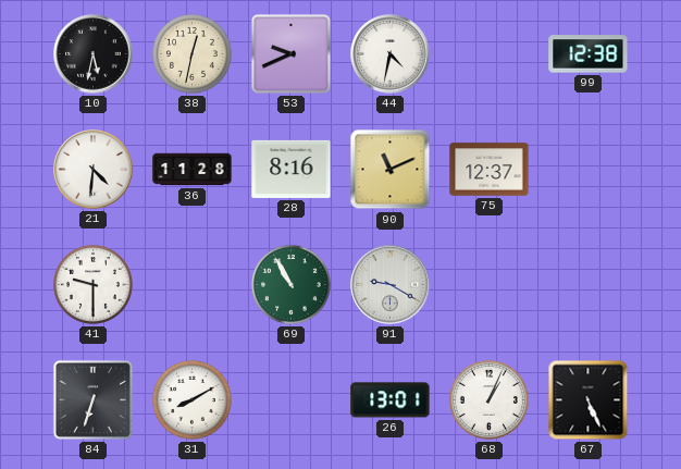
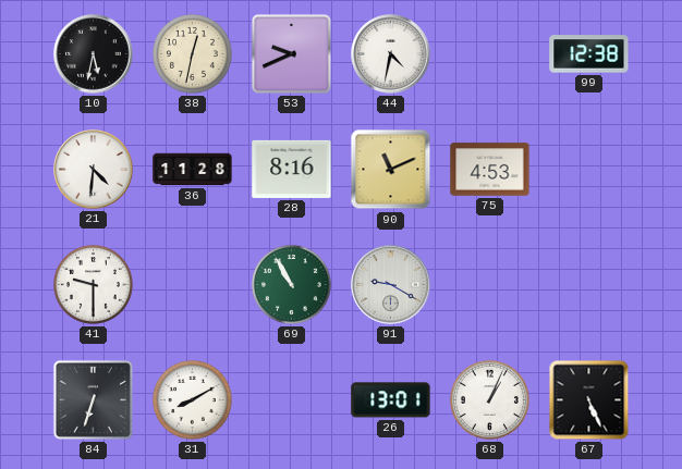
75: 12:37 -> 4:53
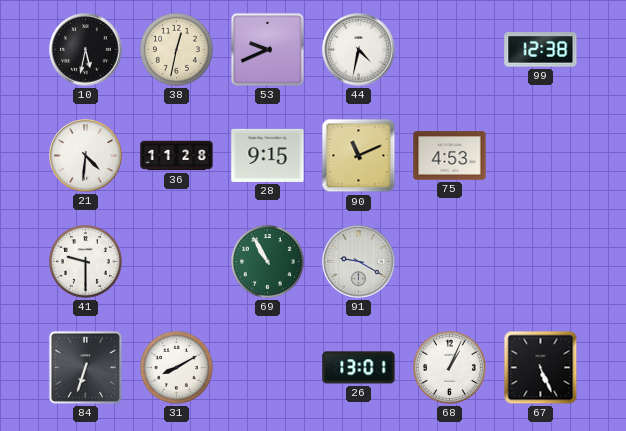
28: 8:16 -> 9:15
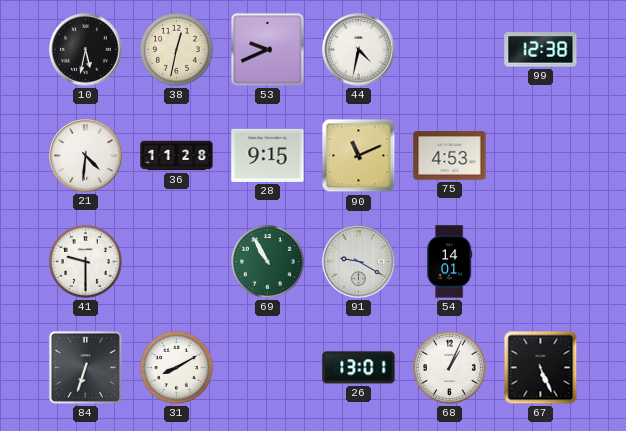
54: none -> 14:01
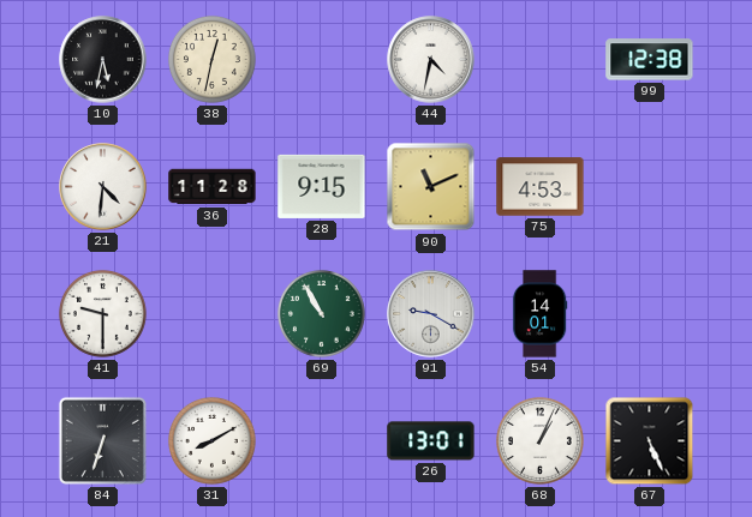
53: 9:41 -> none
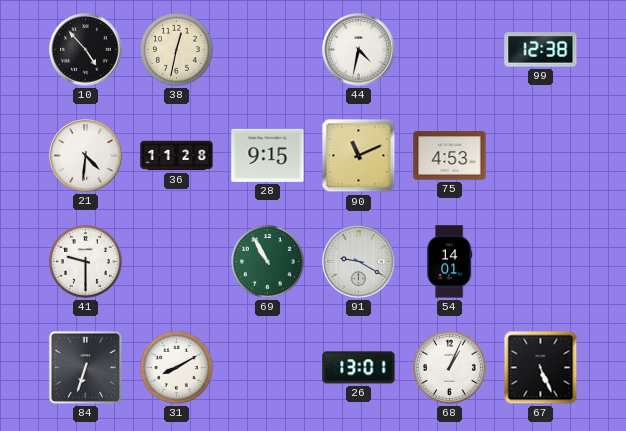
10: 5:32 -> 4:53
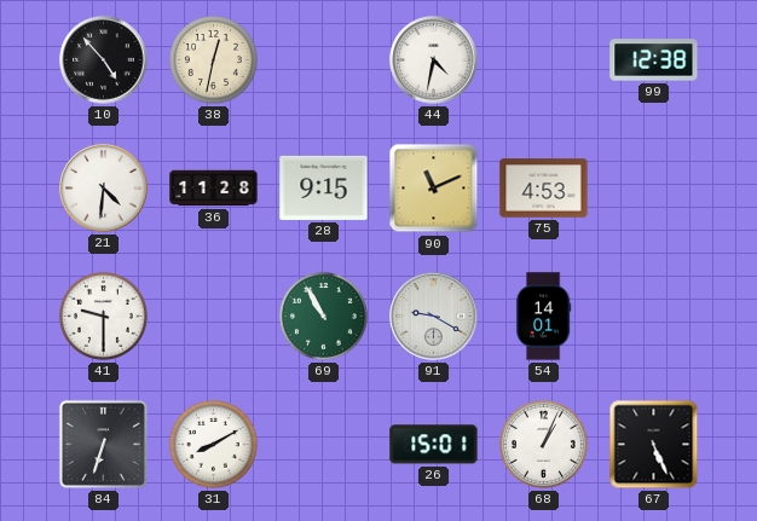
26: 13:01 -> 15:01
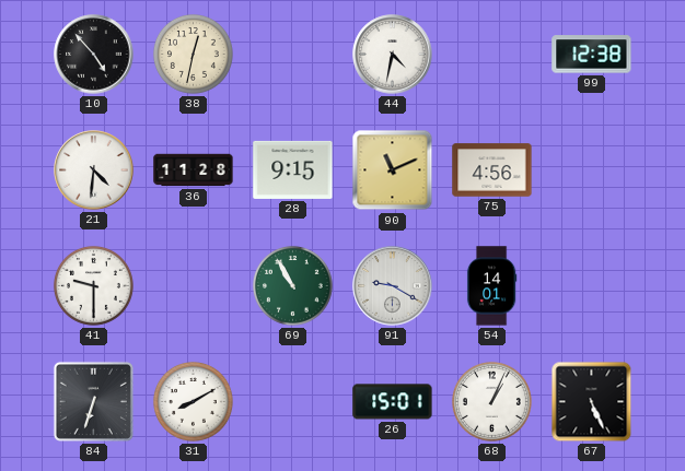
75: 4:53 -> 4:56
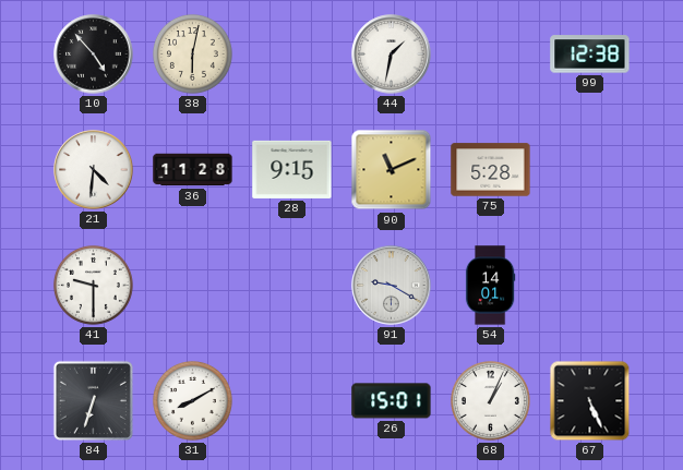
38: 12:32 -> 6:02
44: 4:32 -> 1:32
75: 4:56 -> 5:28
69: 10:55 -> none
